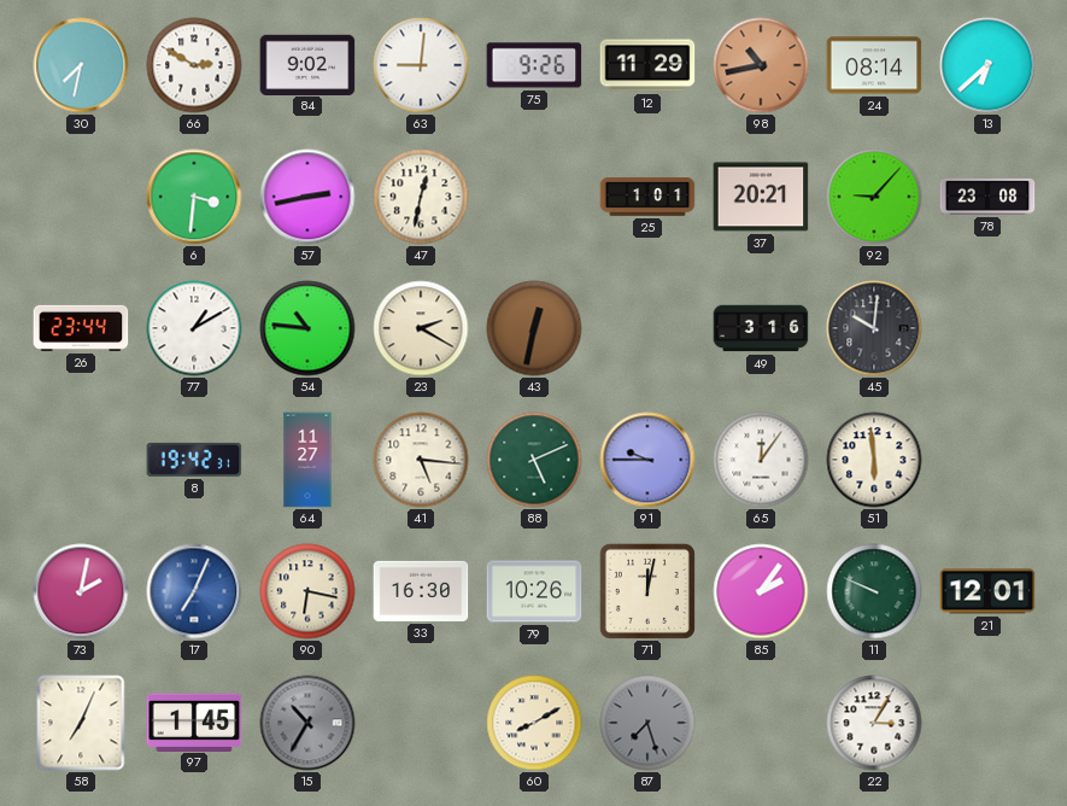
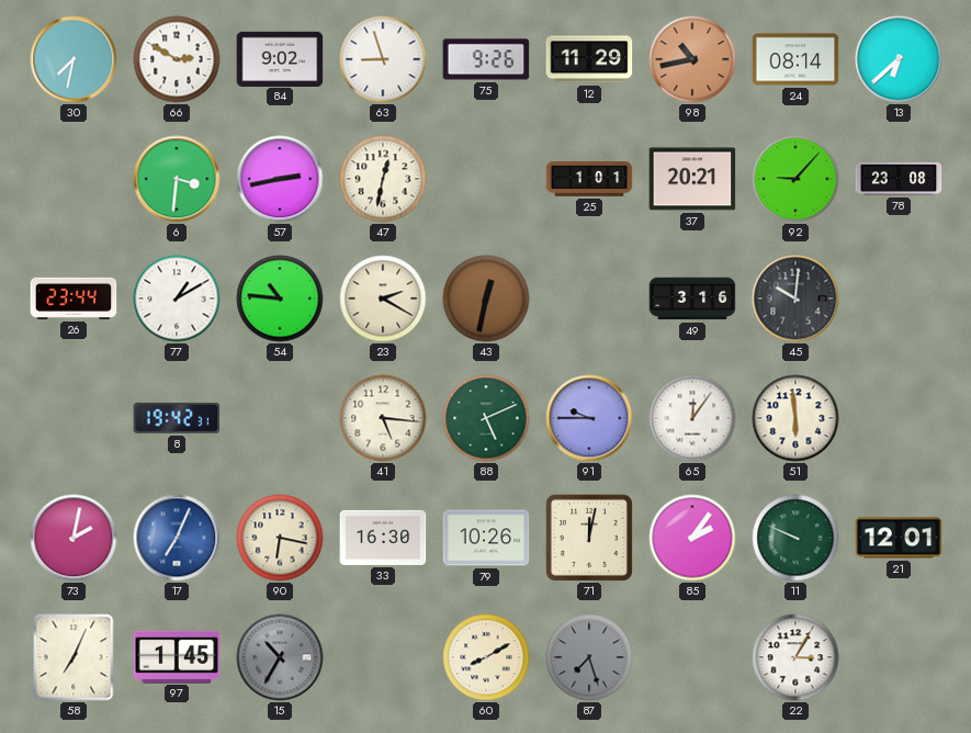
63: 9:01 -> 8:57
64: 11:27 -> none
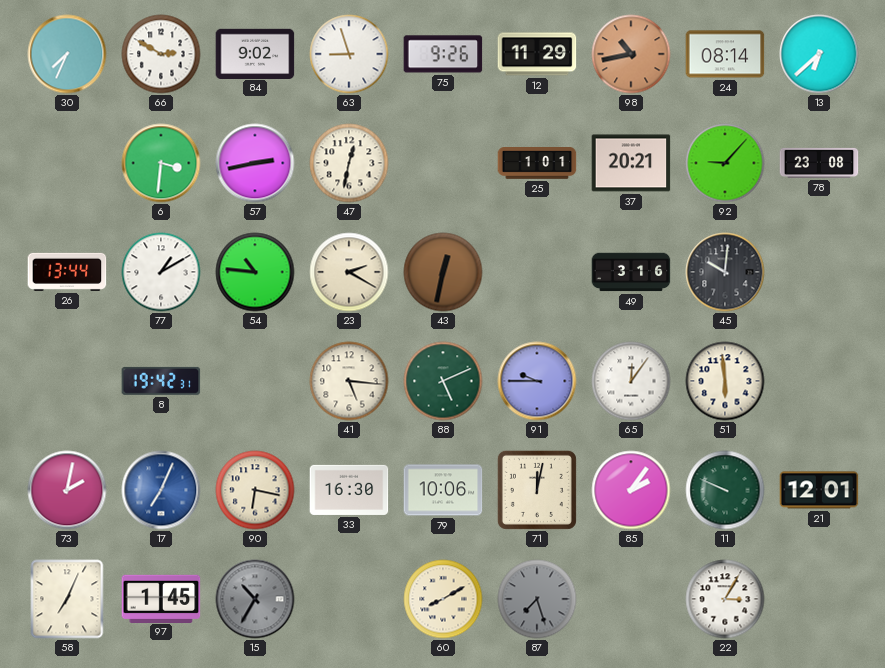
30: 7:32 -> 7:34
26: 23:44 -> 13:44
79: 10:26 -> 10:06
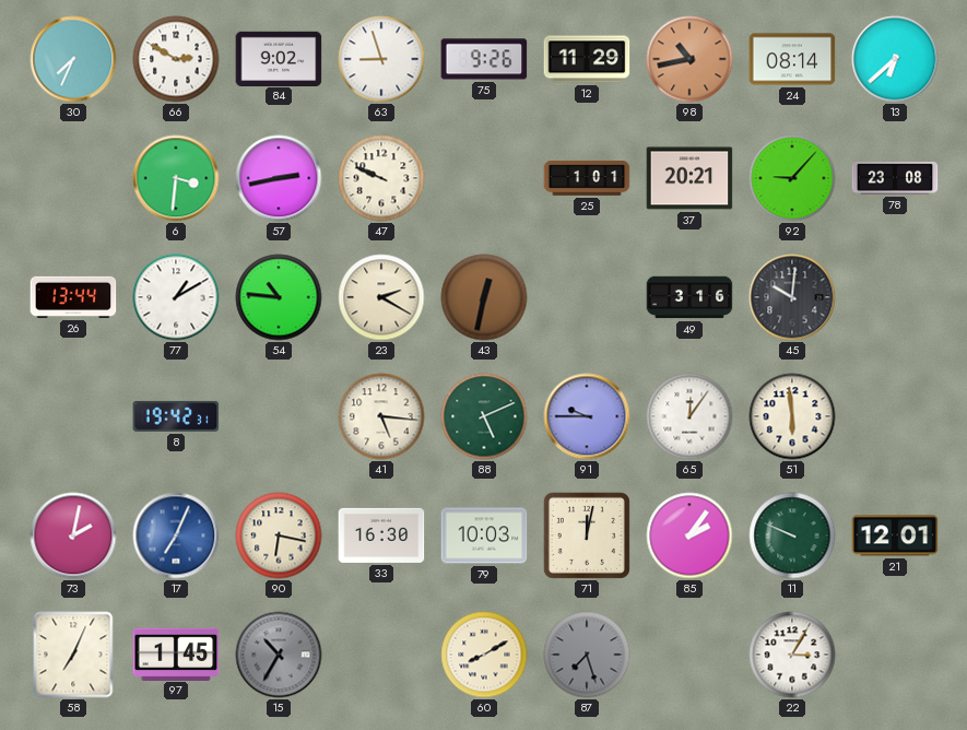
47: 12:32 -> 9:49
79: 10:06 -> 10:03
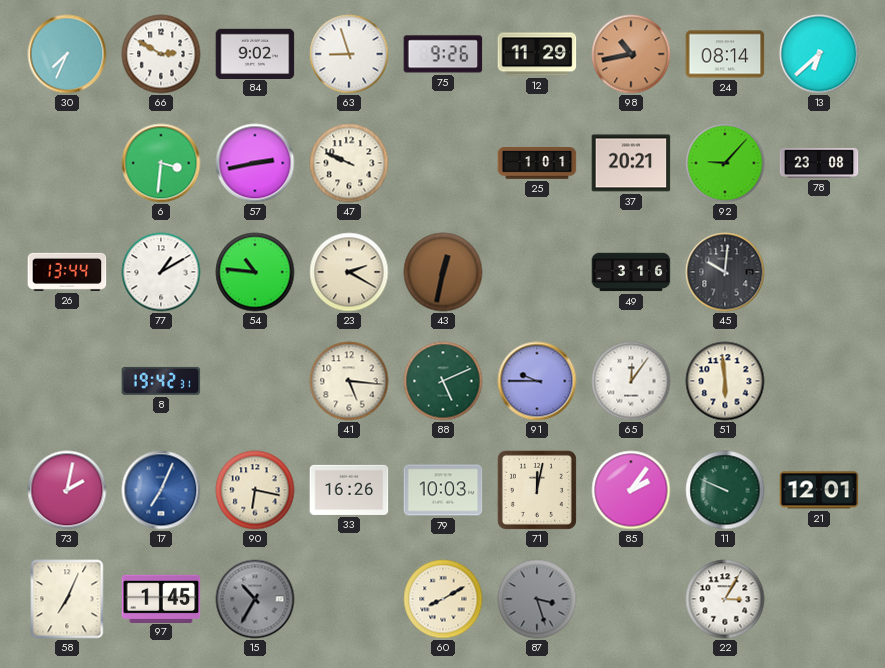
33: 16:30 -> 16:26
87: 7:27 -> 3:27
